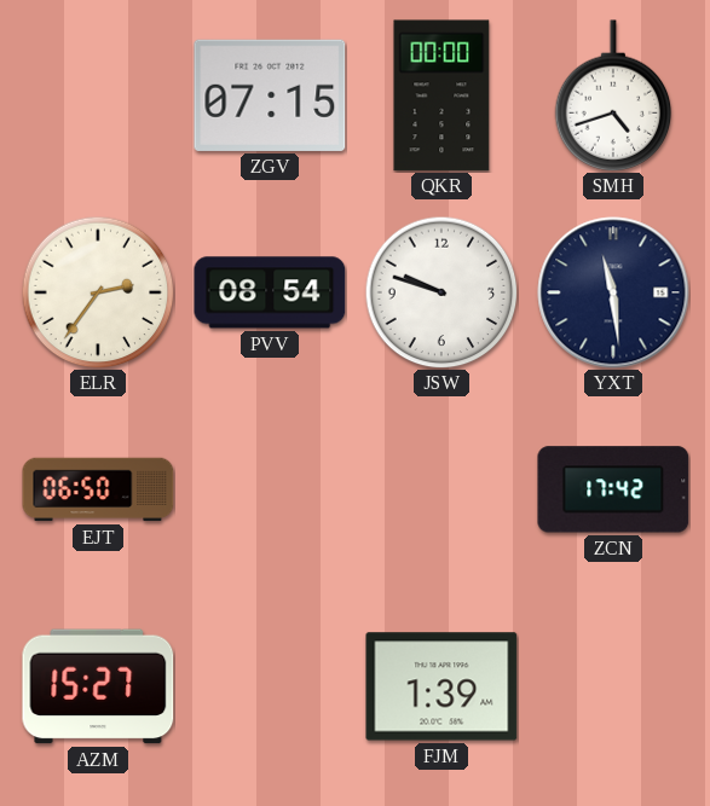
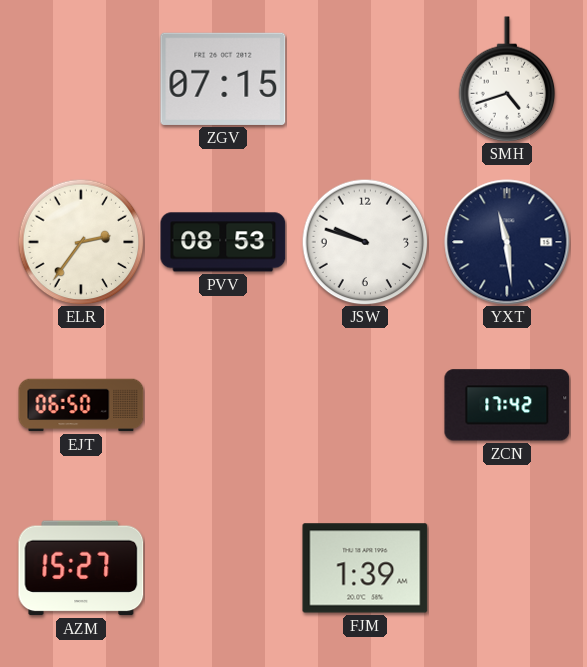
QKR: 00:00 -> none
PVV: 08:54 -> 08:53
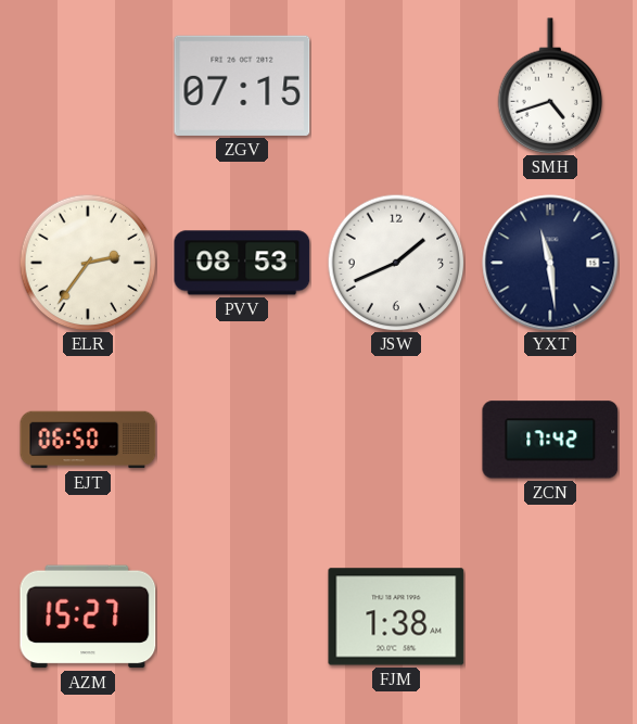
JSW: 9:48 -> 1:41
FJM: 1:39 -> 1:38
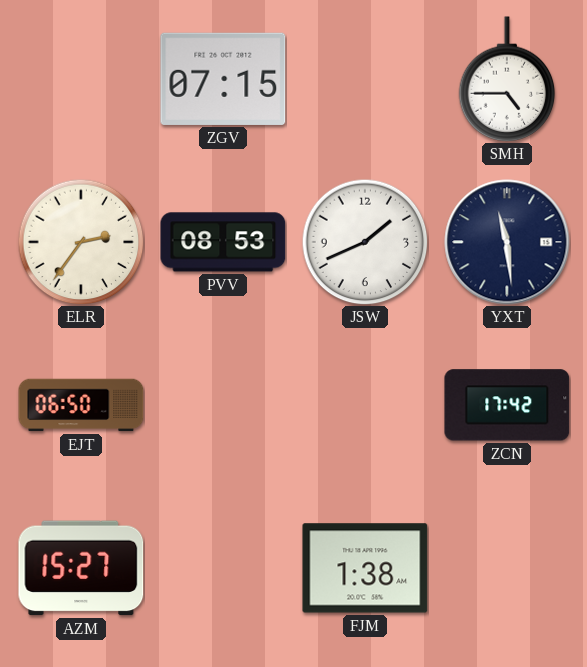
SMH: 4:42 -> 4:45
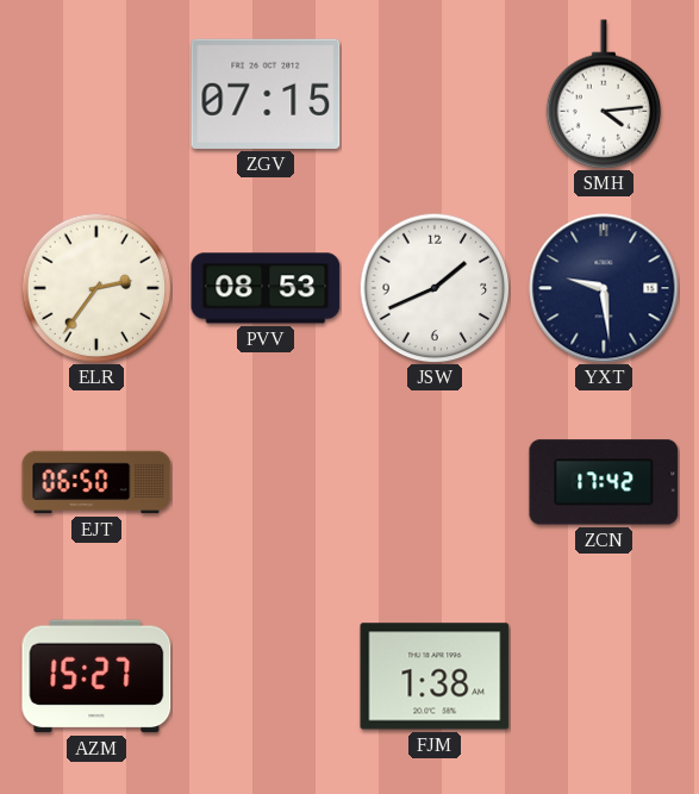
SMH: 4:45 -> 4:14
YXT: 11:29 -> 9:29
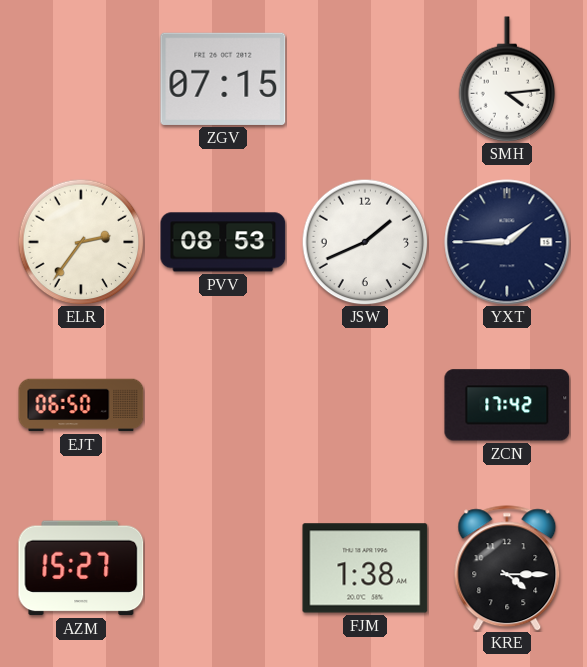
YXT: 9:29 -> 1:45
KRE: none -> 4:15
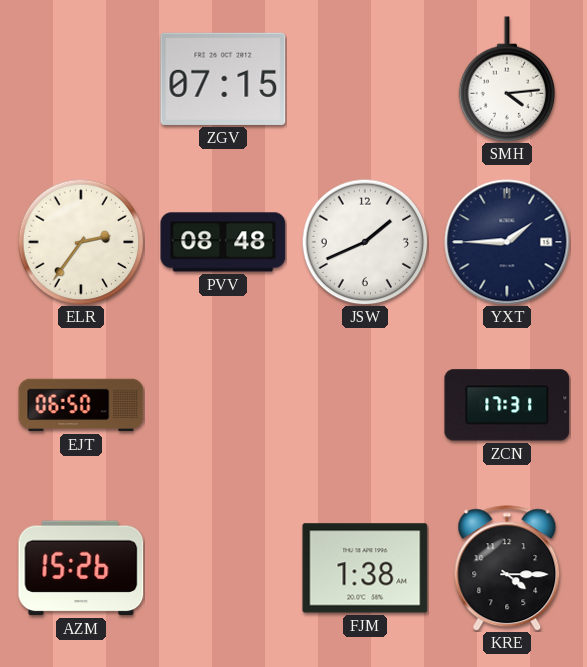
PVV: 08:53 -> 08:48
ZCN: 17:42 -> 17:31
AZM: 15:27 -> 15:26
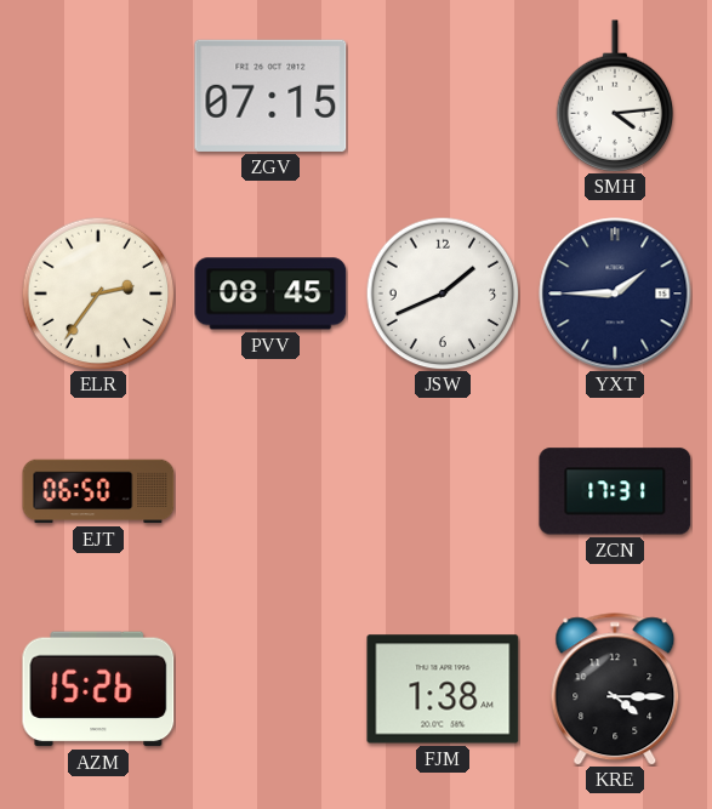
PVV: 08:48 -> 08:45
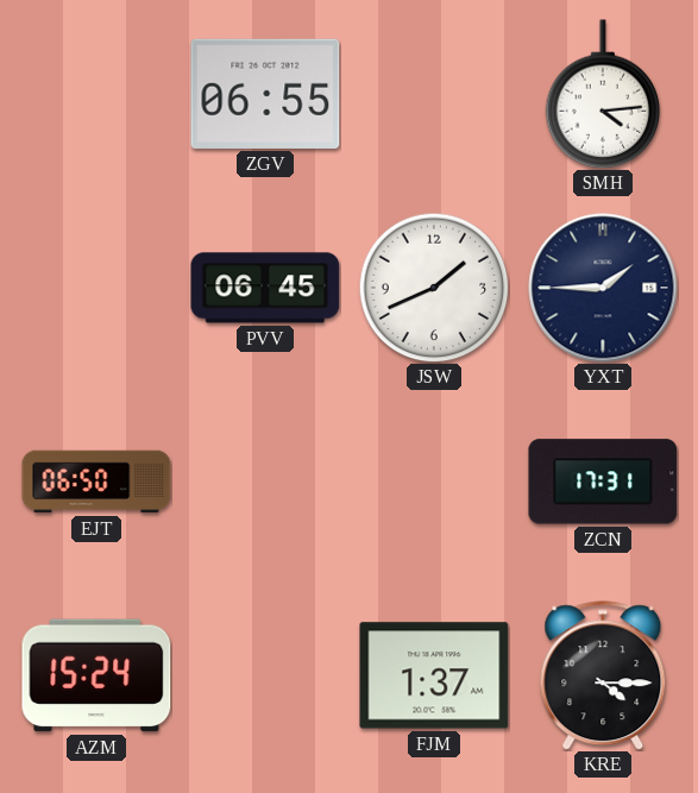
ZGV: 07:15 -> 06:55
ELR: 2:36 -> none
PVV: 08:45 -> 06:45
AZM: 15:26 -> 15:24
FJM: 1:38 -> 1:37
